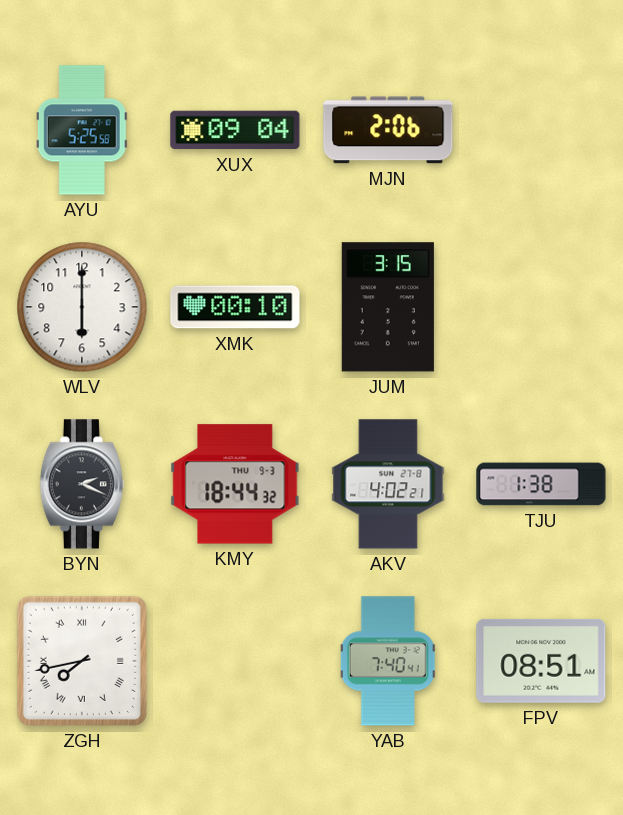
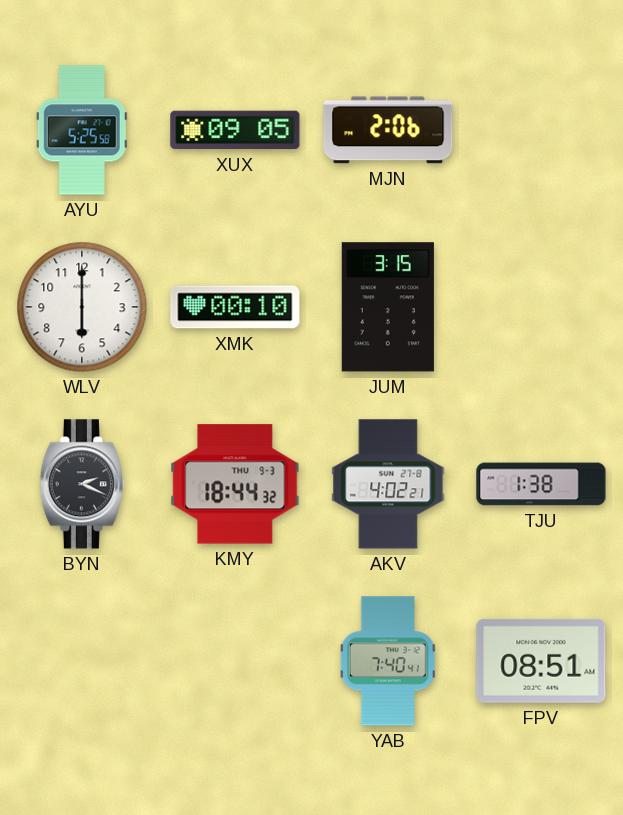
XUX: 09:04 -> 09:05
ZGH: 7:43 -> none
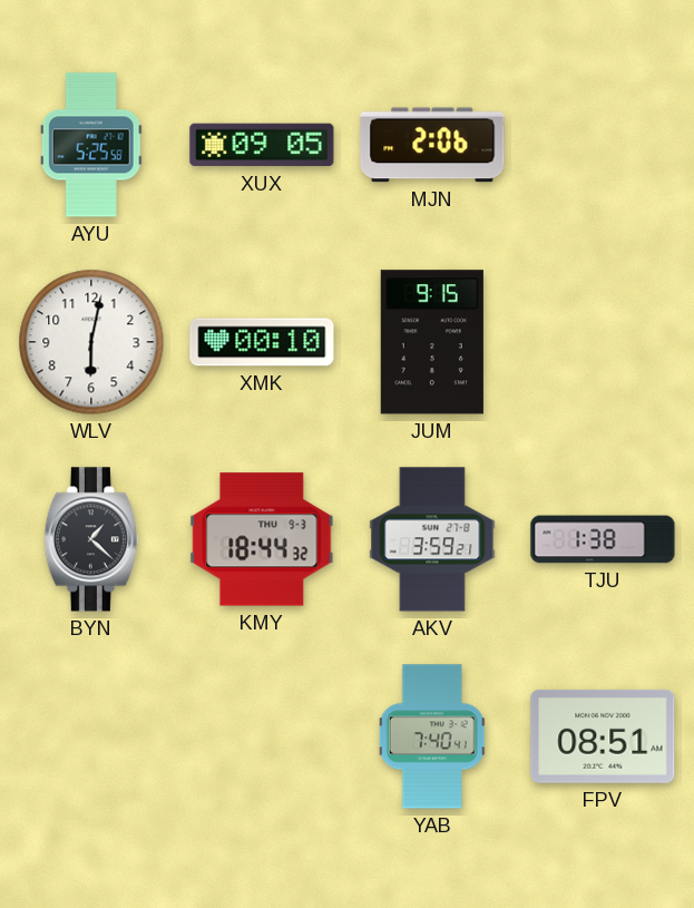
WLV: 6:00 -> 6:02
JUM: 3:15 -> 9:15
BYN: 2:19 -> 1:22
AKV: 4:02 -> 3:59
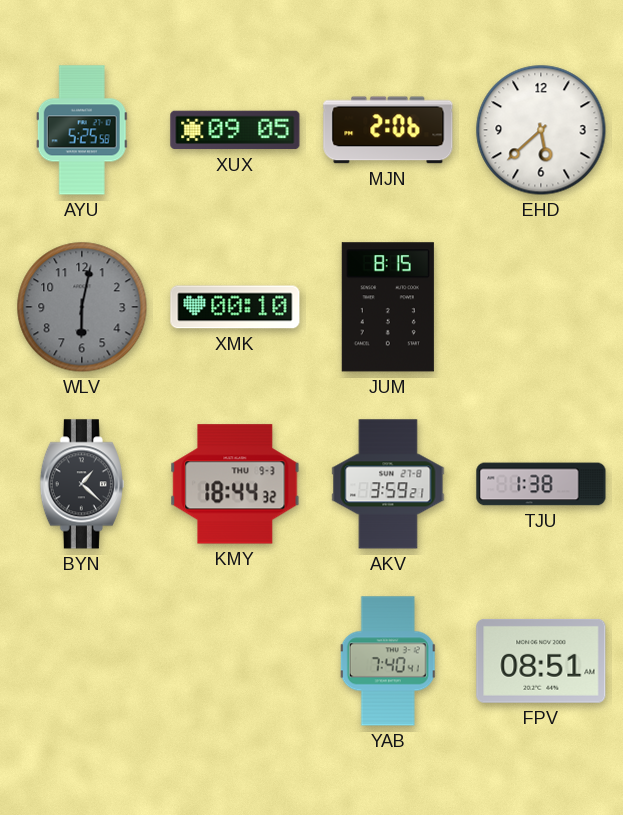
EHD: none -> 5:38
WLV dial: white -> grey
JUM: 9:15 -> 8:15
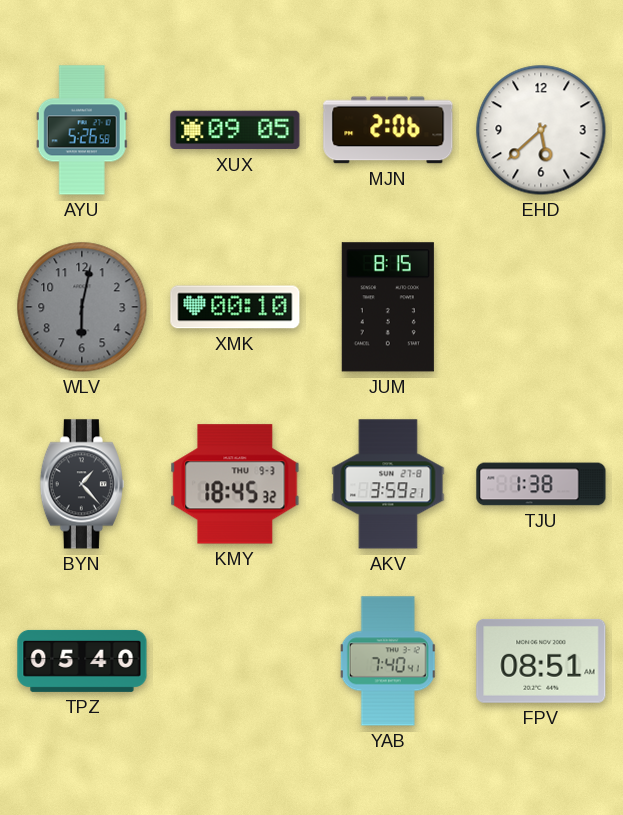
AYU: 5:25 -> 5:26
BYN: 1:22 -> 1:23
KMY: 18:44 -> 18:45
TPZ: none -> 05:40
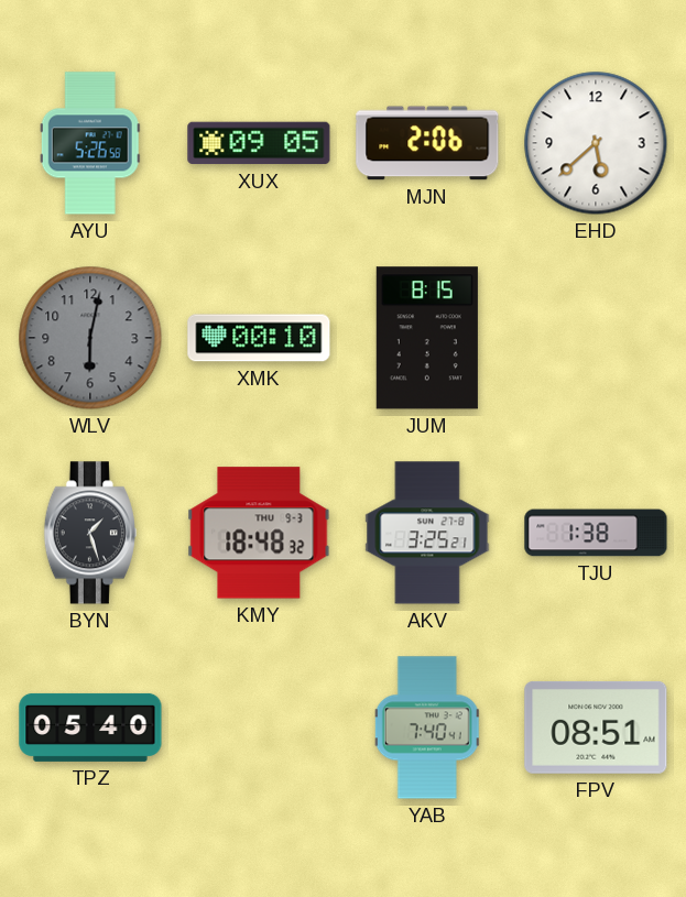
BYN: 1:23 -> 1:27
KMY: 18:45 -> 18:48
AKV: 3:59 -> 3:25
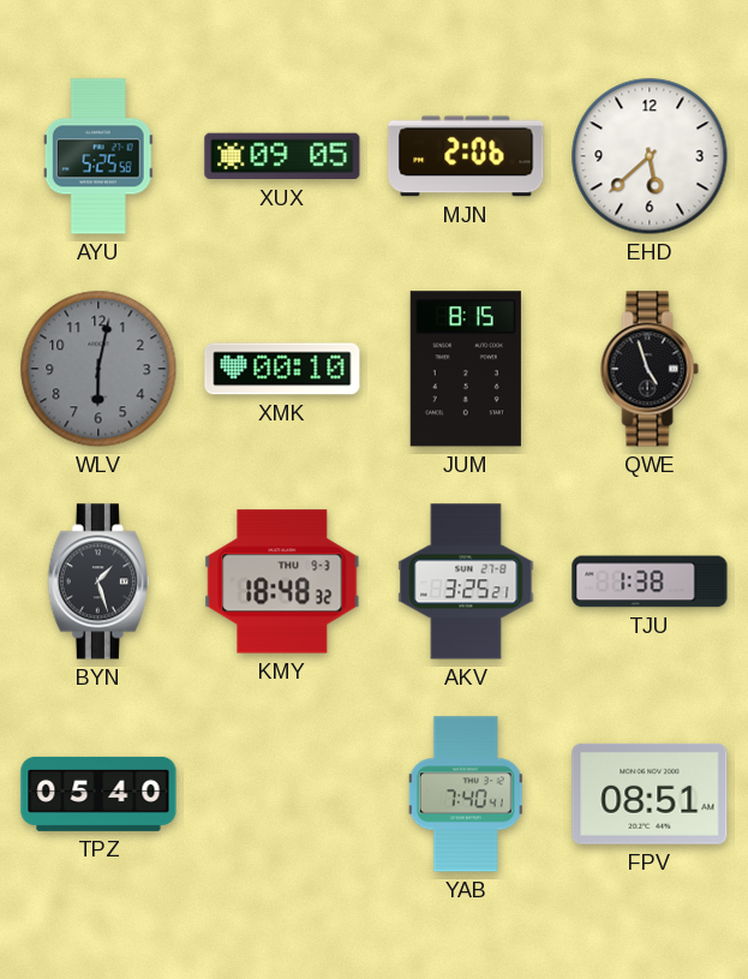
AYU: 5:26 -> 5:25
QWE: none -> 4:57
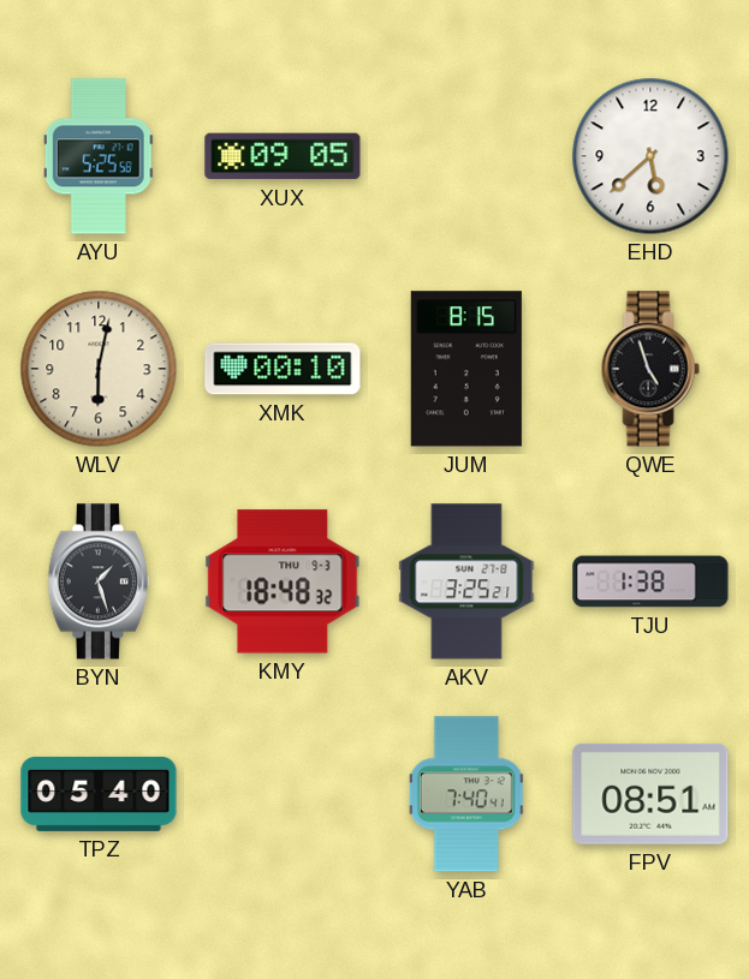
MJN: 2:06 -> none
WLV dial: grey -> cream
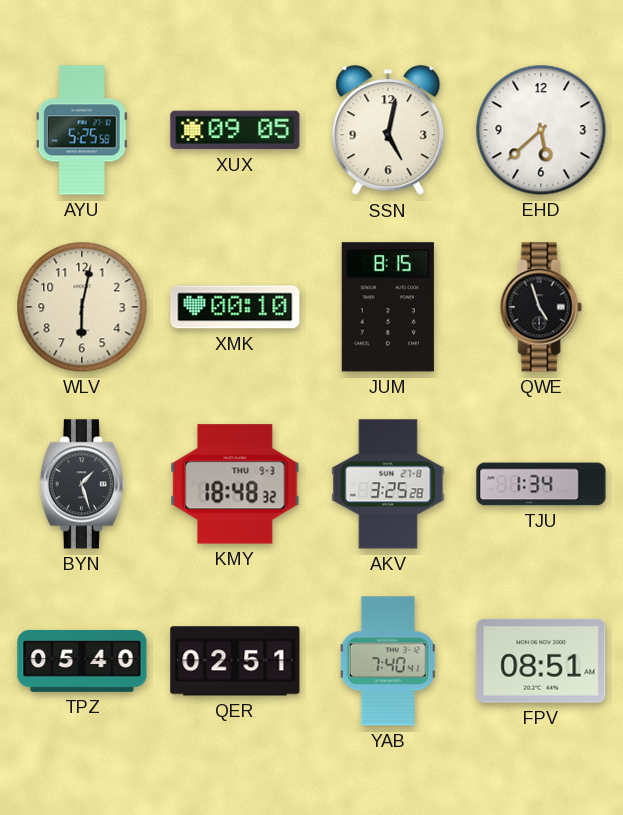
SSN: none -> 5:02
AKV: 3:25:21 -> 3:25:28
TJU: 1:38 -> 1:34
QER: none -> 02:51
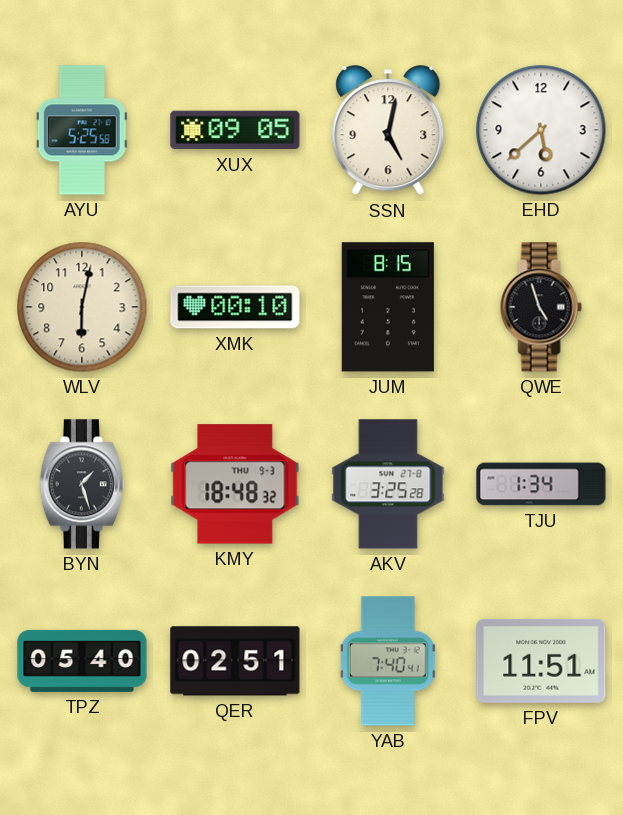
FPV: 08:51 -> 11:51
